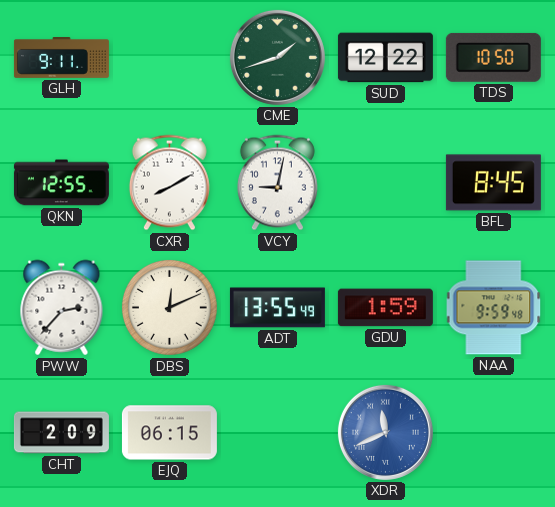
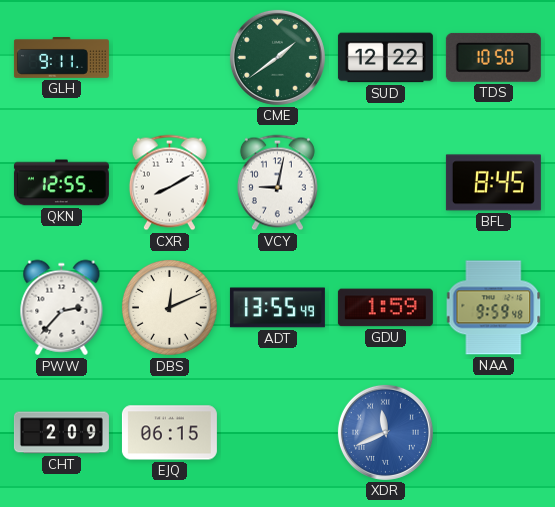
CME: 1:42 -> 1:39
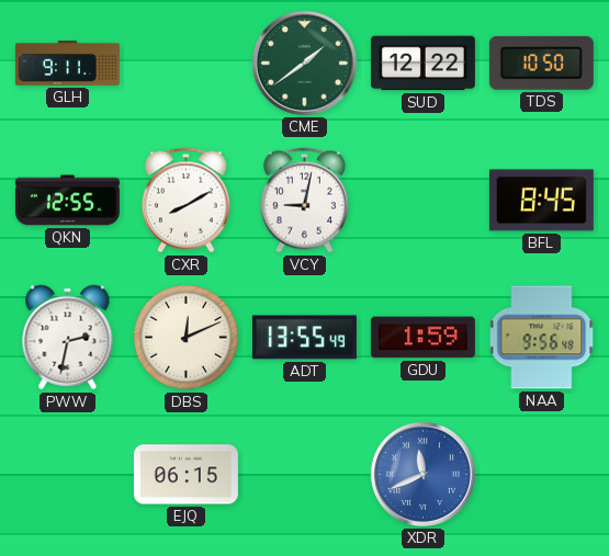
PWW: 2:37 -> 2:32
NAA: 9:59 -> 9:56
CHT: 2:09 -> none
